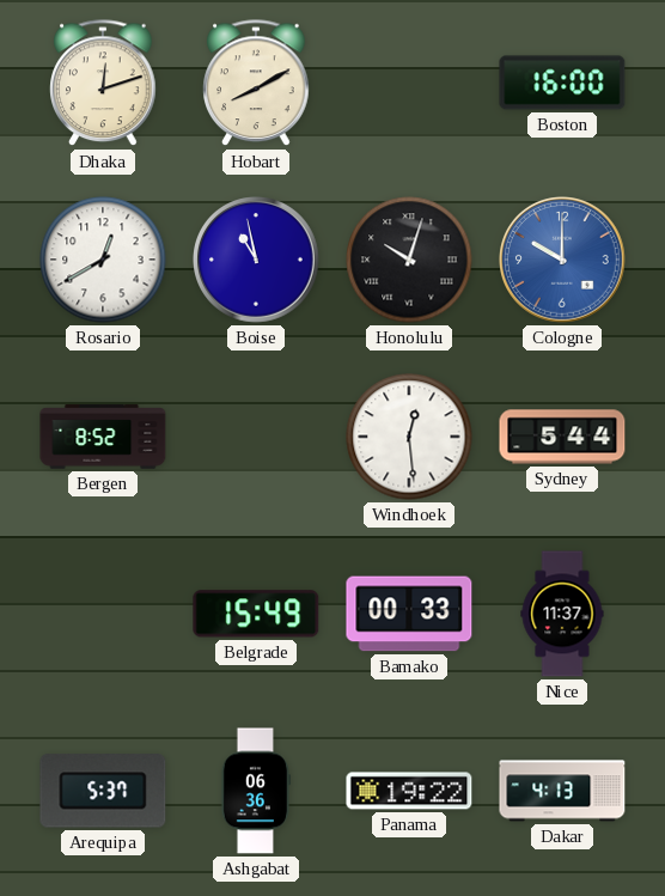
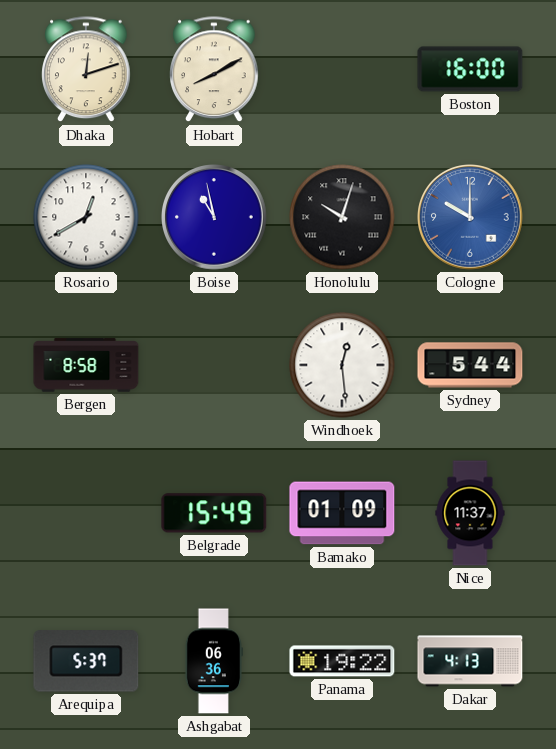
Bergen: 8:52 -> 8:58
Bamako: 00:33 -> 01:09
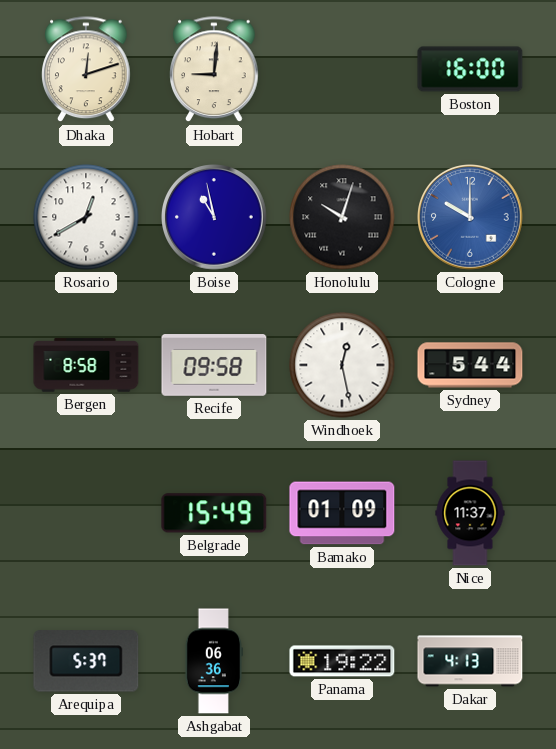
Hobart: 8:10 -> 9:01
Recife: none -> 09:58
Windhoek: 12:29 -> 12:28
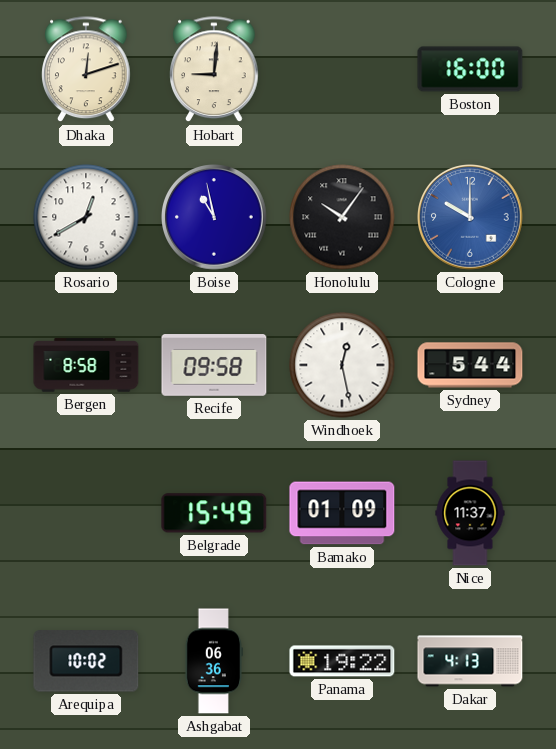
Honolulu: 10:03 -> 10:06
Arequipa: 5:37 -> 10:02
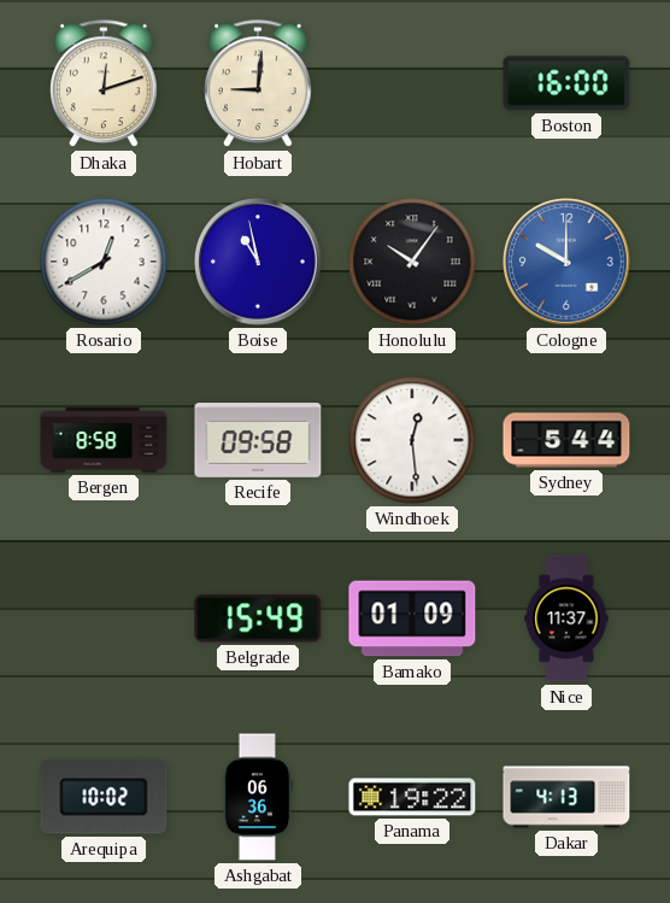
Windhoek: 12:28 -> 12:29
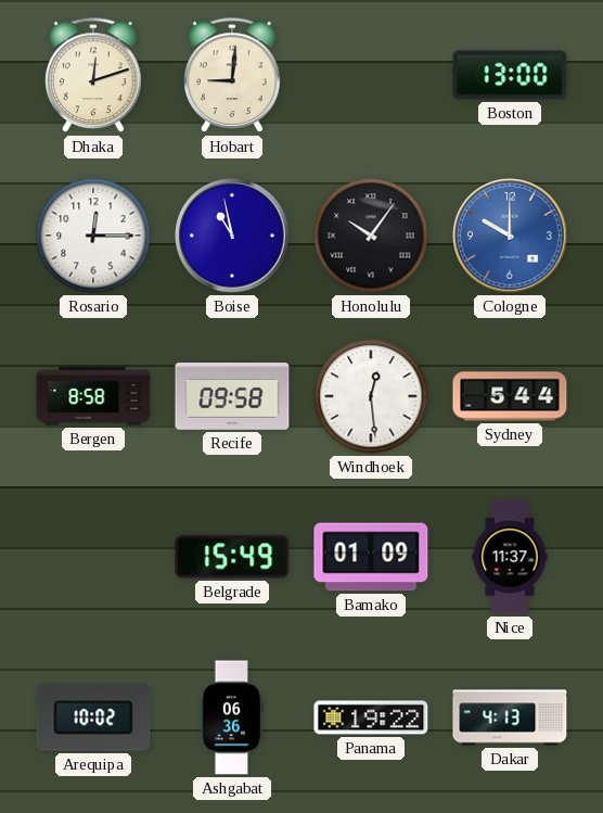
Boston: 16:00 -> 13:00
Rosario: 12:40 -> 12:15
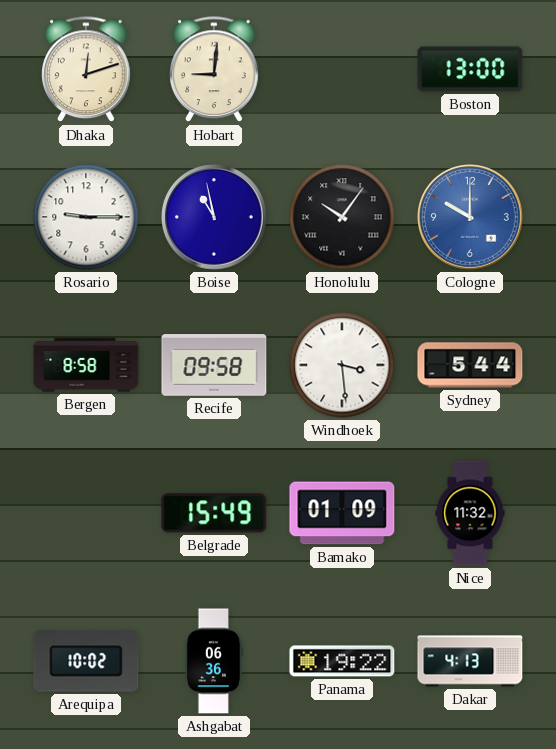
Rosario: 12:15 -> 9:15
Windhoek: 12:29 -> 3:29
Nice: 11:37 -> 11:32
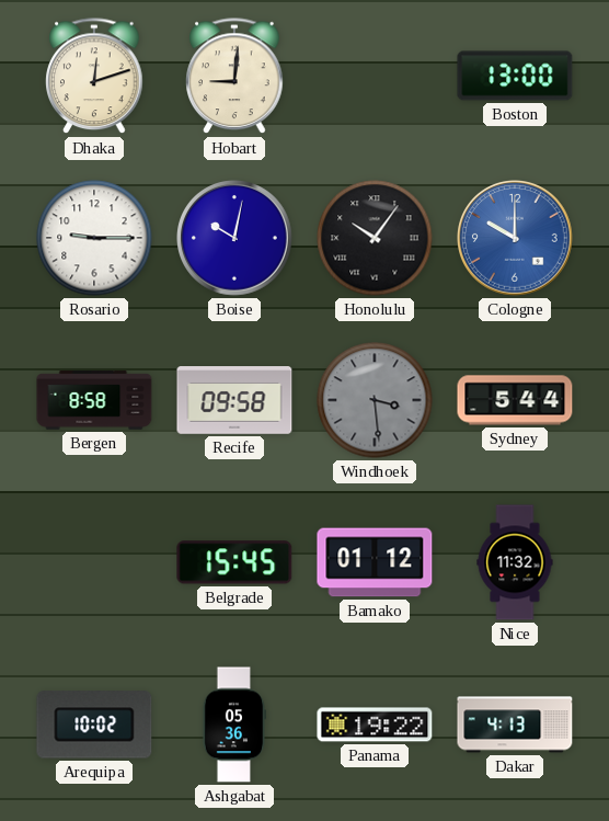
Boise: 10:58 -> 10:02
Windhoek dial: white -> grey
Belgrade: 15:49 -> 15:45
Bamako: 01:09 -> 01:12
Ashgabat: 06:36 -> 05:36
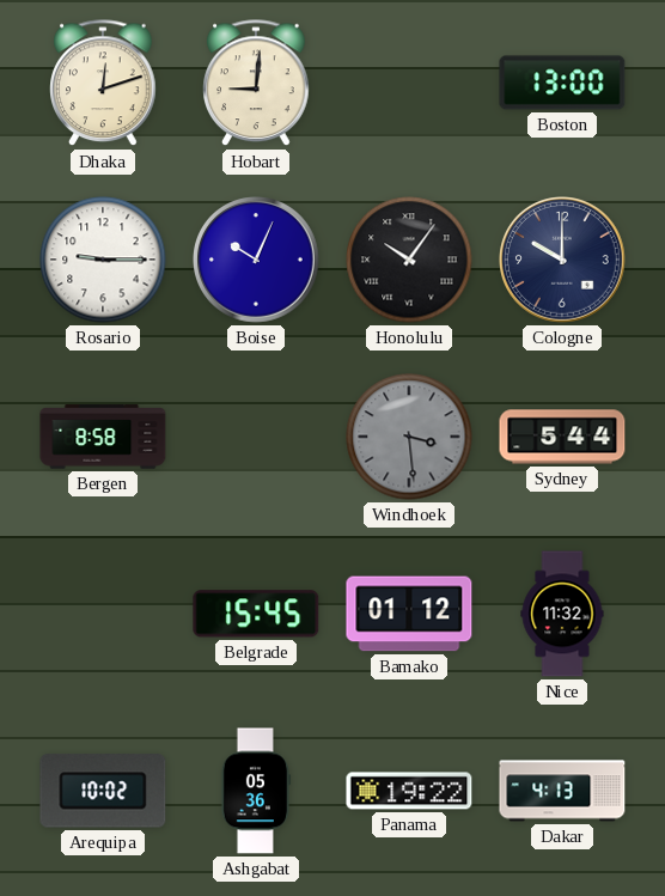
Boise: 10:02 -> 10:04
Cologne dial: blue -> navy
Recife: 09:58 -> none
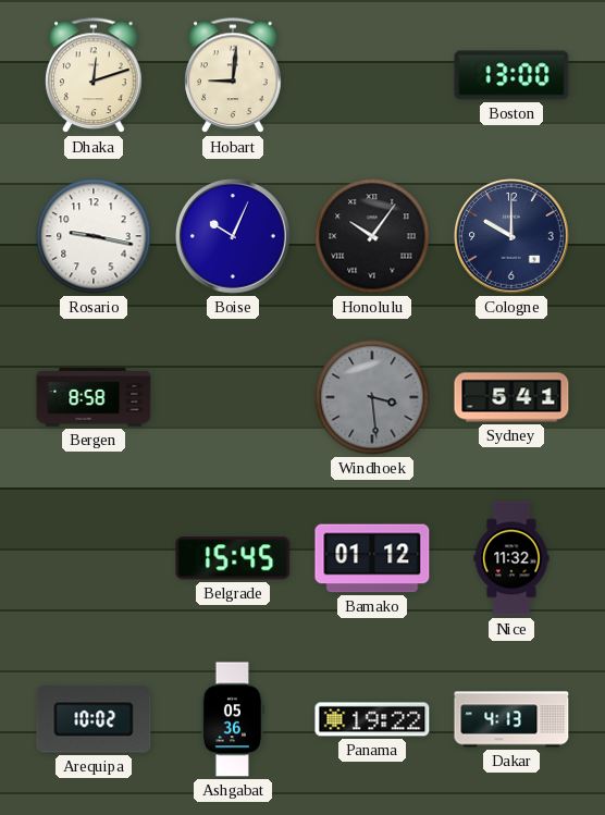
Rosario: 9:15 -> 9:17
Sydney: 5:44 -> 5:41
